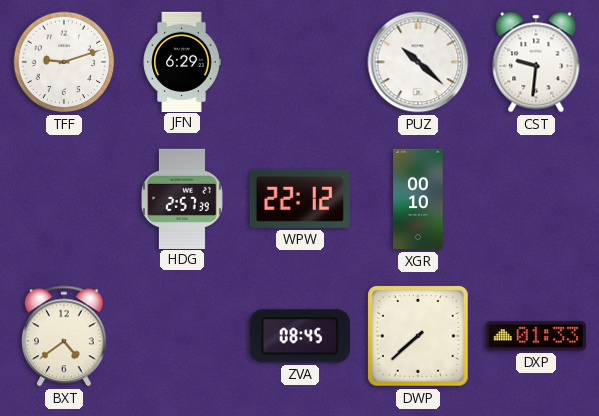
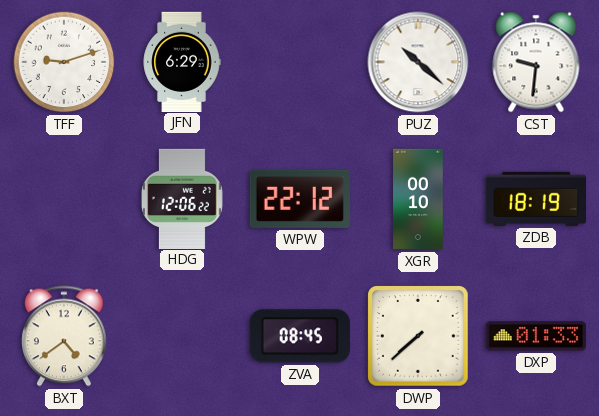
HDG: 2:57 -> 12:06
ZDB: none -> 18:19
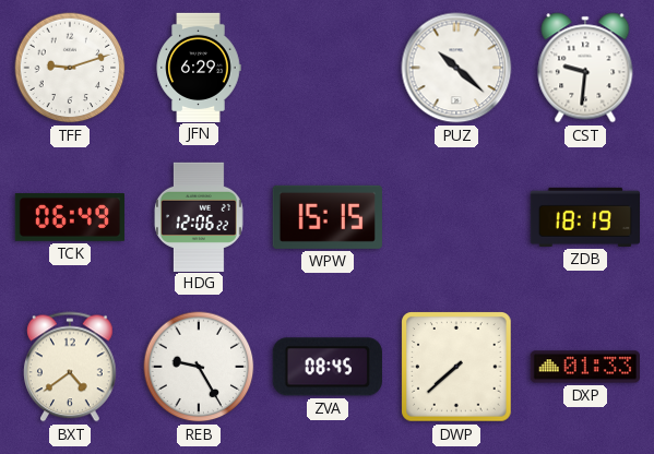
TCK: none -> 06:49
WPW: 22:12 -> 15:15
XGR: 00:10 -> none
REB: none -> 9:25
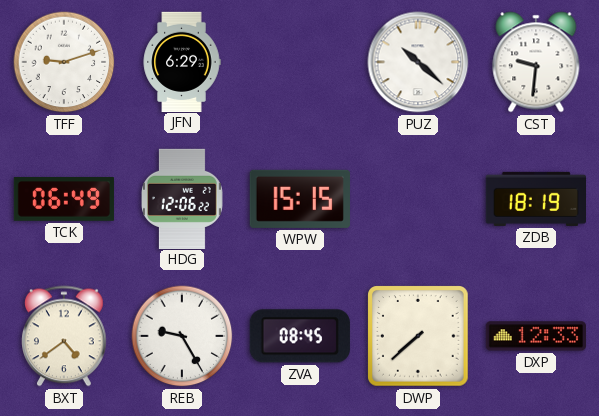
DXP: 01:33 -> 12:33
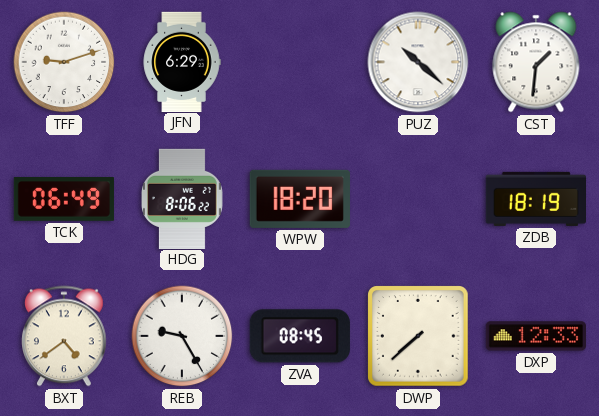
CST: 9:31 -> 1:31
HDG: 12:06 -> 8:06
WPW: 15:15 -> 18:20
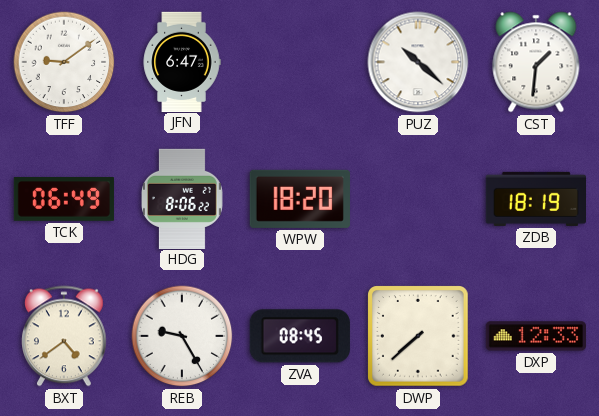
TFF: 9:12 -> 9:09
JFN: 6:29 -> 6:47
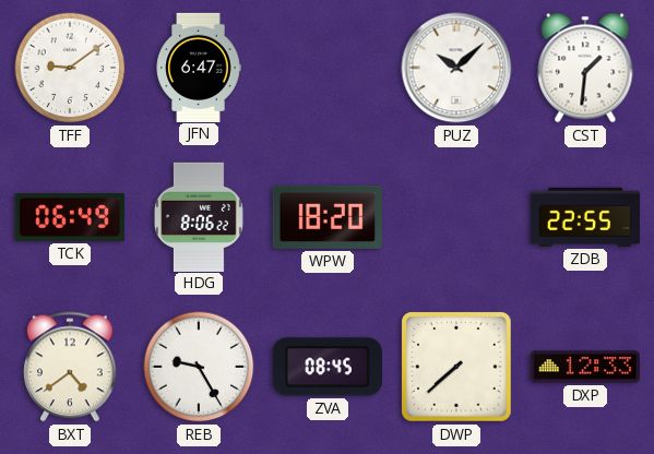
PUZ: 10:22 -> 10:08
ZDB: 18:19 -> 22:55
